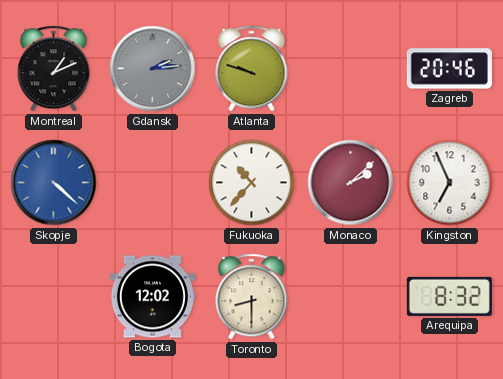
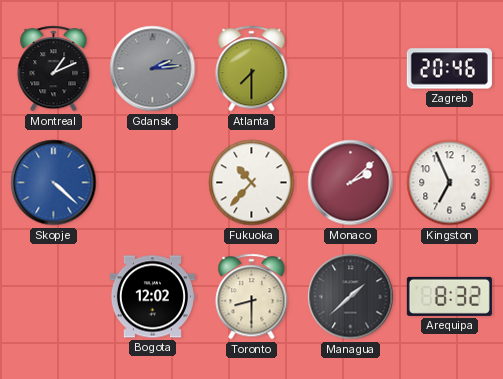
Atlanta: 9:48 -> 7:30
Managua: none -> 1:38
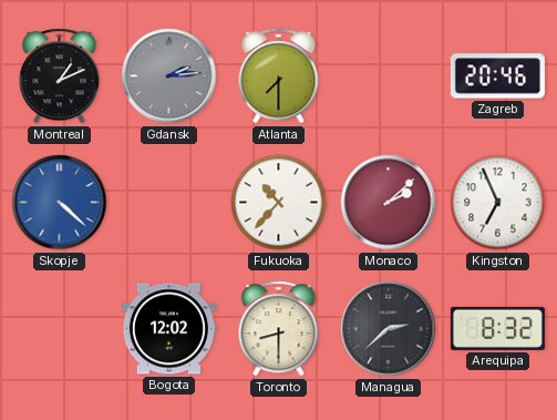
Managua: 1:38 -> 2:38
